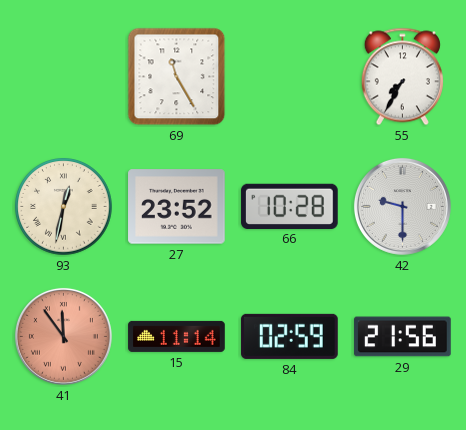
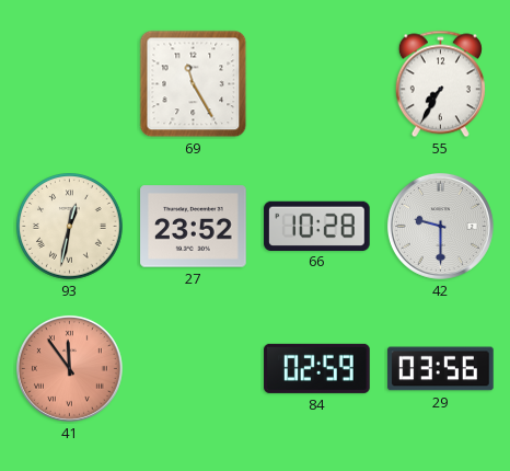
15: 11:14 -> none
29: 21:56 -> 03:56
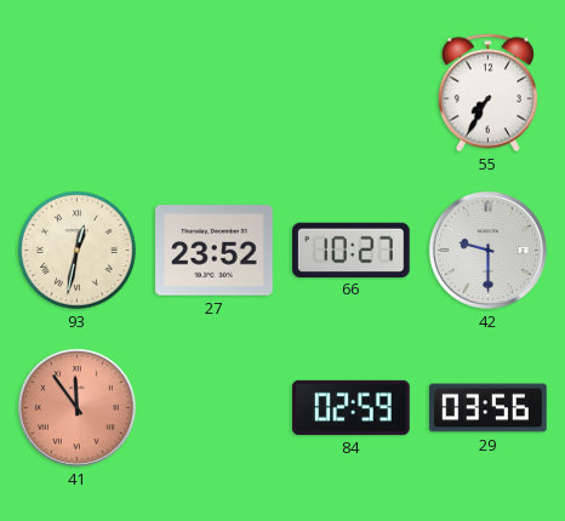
69: 11:25 -> none
66: 10:28 -> 10:27
